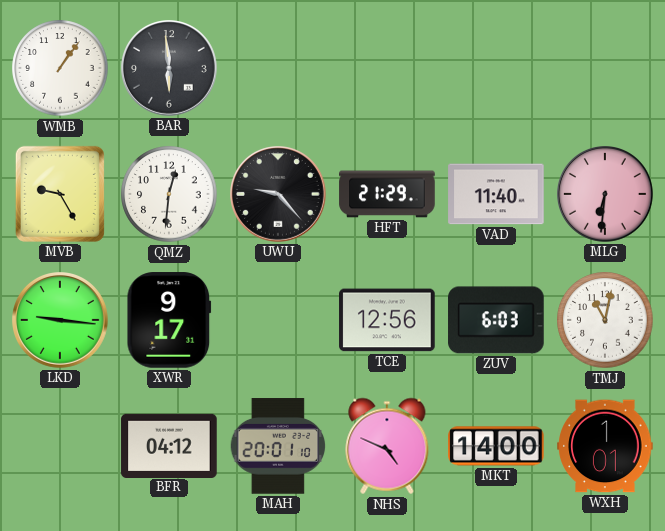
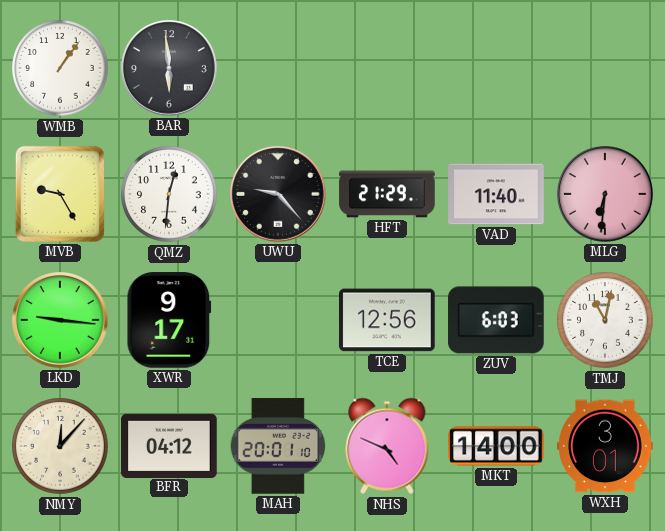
NMY: none -> 12:07
WXH: 1:01 -> 3:01
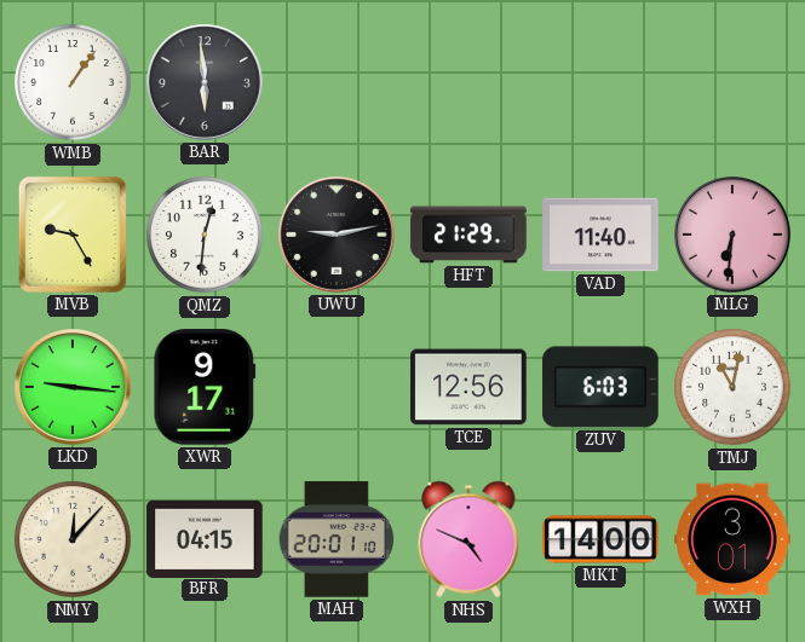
UWU: 9:23 -> 9:13
BFR: 04:12 -> 04:15
